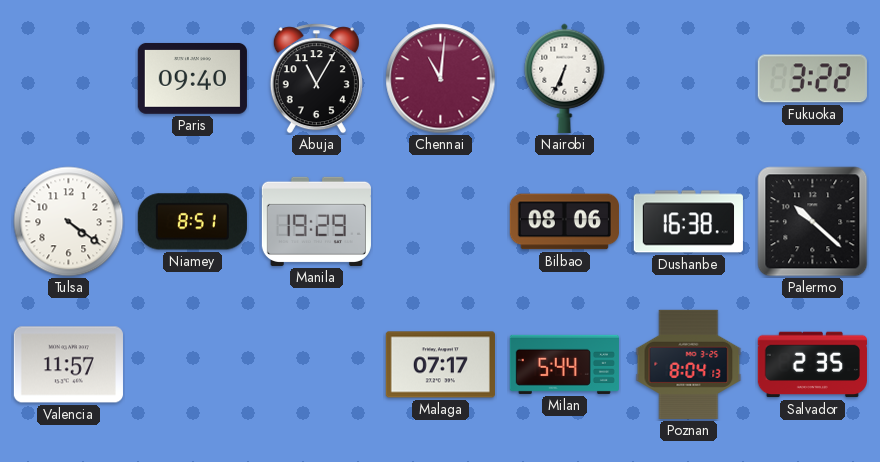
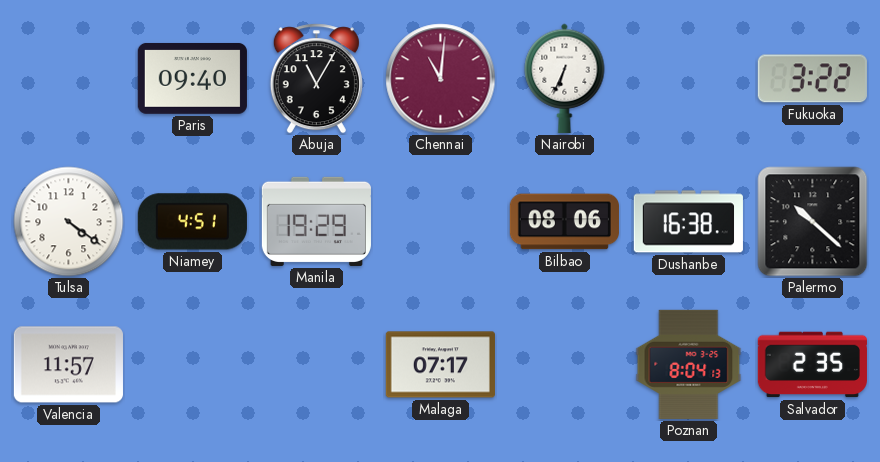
Niamey: 8:51 -> 4:51
Milan: 5:44 -> none
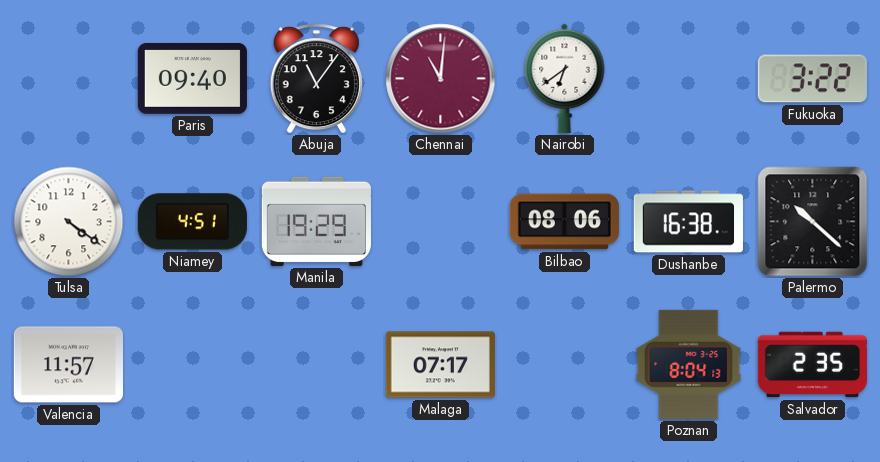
Abuja: 11:05 -> 11:06
Nairobi: 6:34 -> 6:39
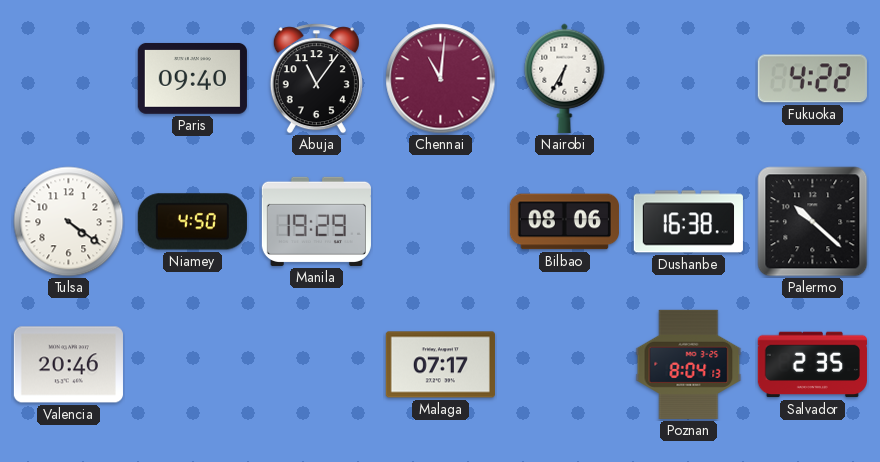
Nairobi: 6:39 -> 6:35
Fukuoka: 3:22 -> 4:22
Niamey: 4:51 -> 4:50
Valencia: 11:57 -> 20:46
